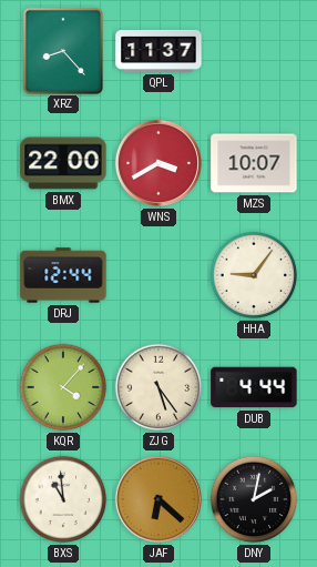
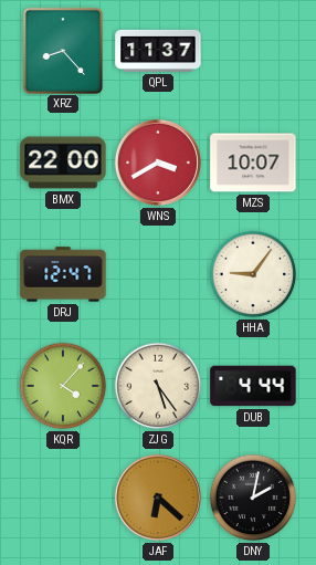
DRJ: 12:44 -> 12:47
BXS: 10:59 -> none
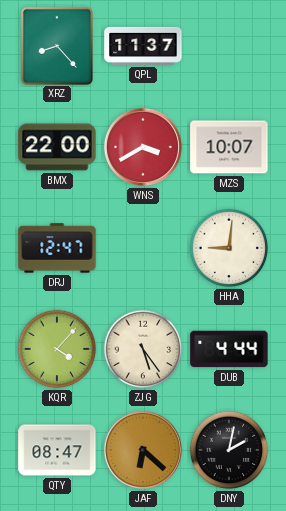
HHA: 9:06 -> 9:01
QTY: none -> 08:47
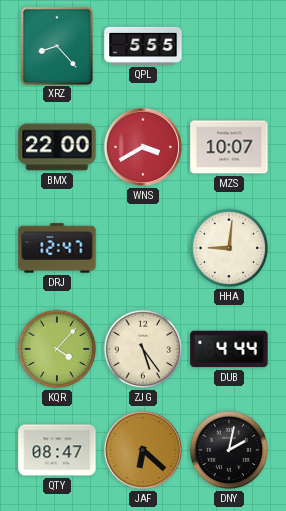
QPL: 11:37 -> 5:55
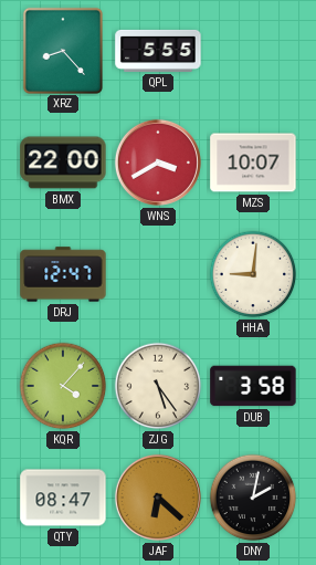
DUB: 4:44 -> 3:58
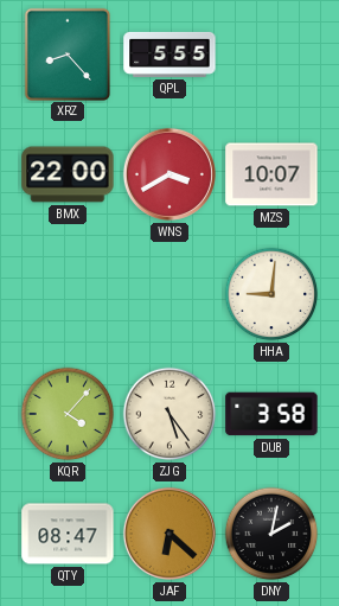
DRJ: 12:47 -> none
